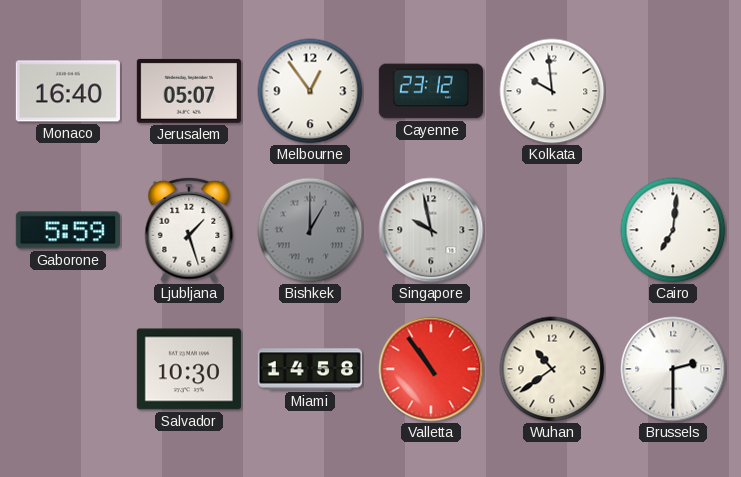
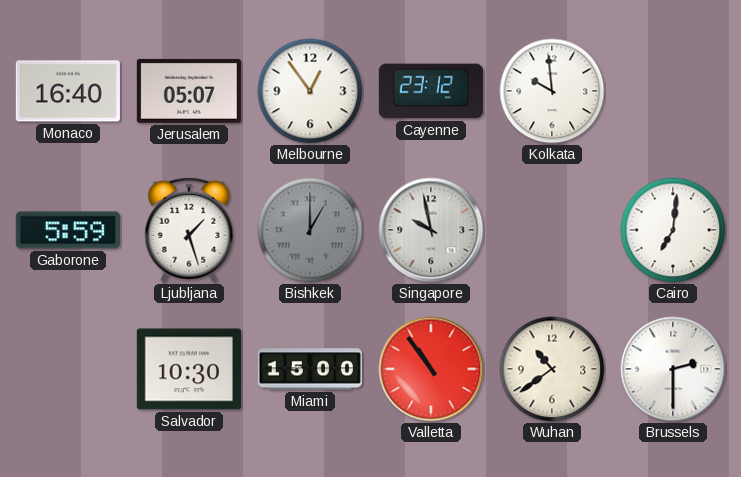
Miami: 14:58 -> 15:00
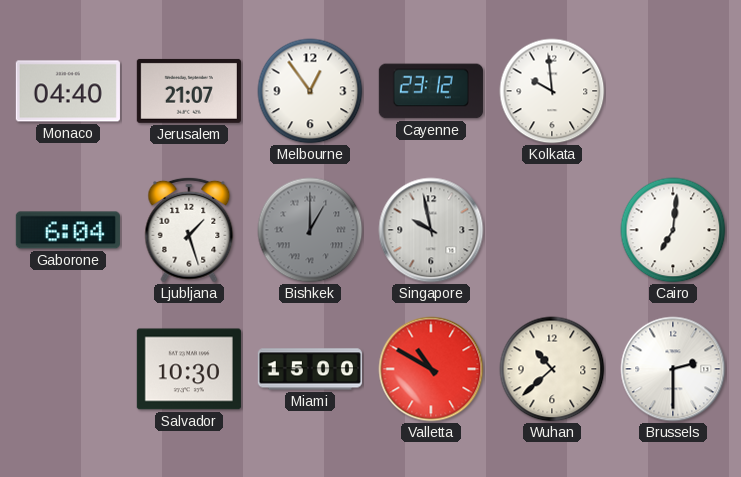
Monaco: 16:40 -> 04:40
Jerusalem: 05:07 -> 21:07
Gaborone: 5:59 -> 6:04
Valletta: 10:54 -> 10:50
Wuhan: 10:39 -> 10:38
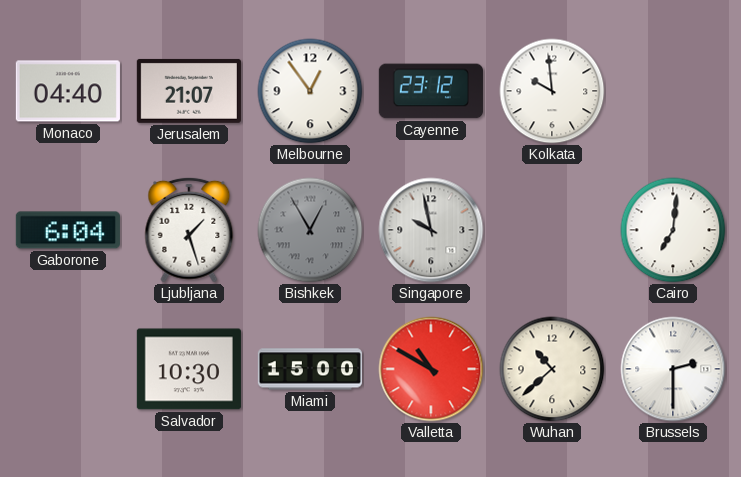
Bishkek: 1:00 -> 12:55
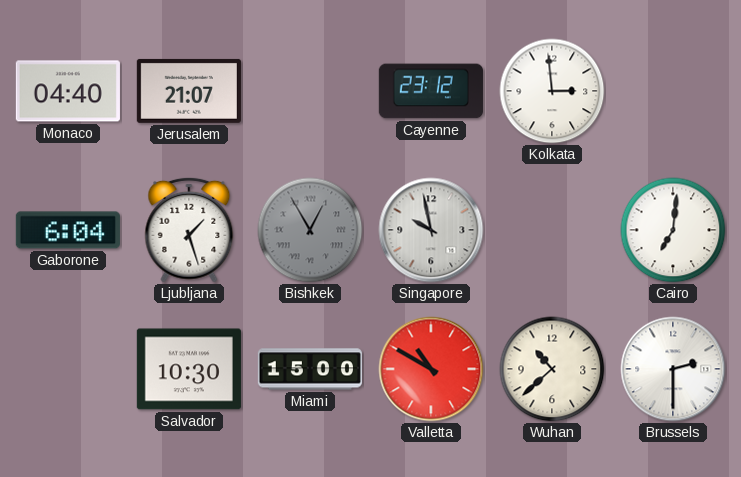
Melbourne: 12:54 -> none
Kolkata: 9:59 -> 2:59
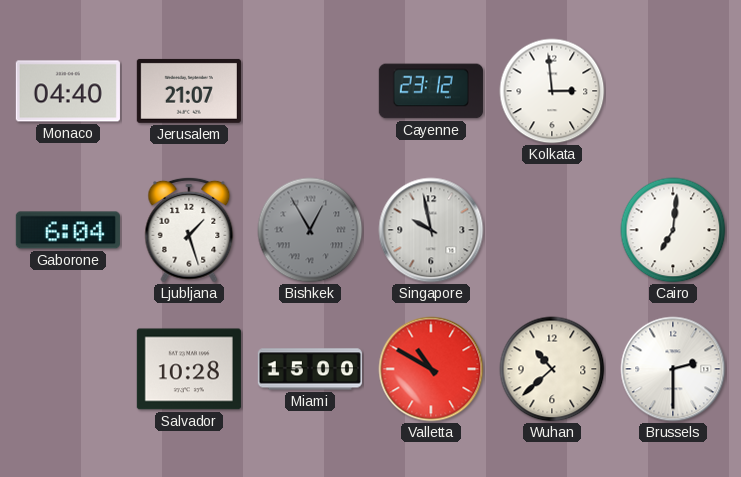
Salvador: 10:30 -> 10:28
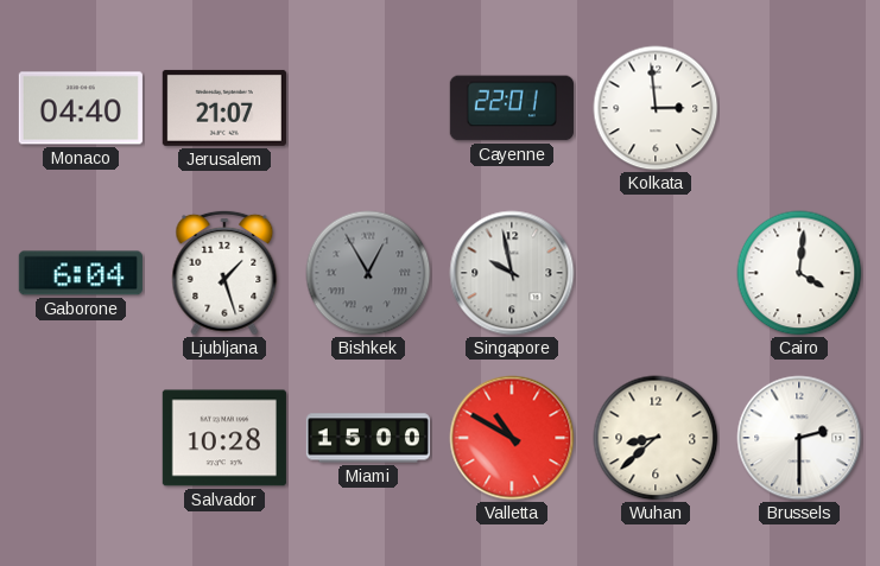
Cayenne: 23:12 -> 22:01
Cairo: 7:01 -> 4:01
Wuhan: 10:38 -> 8:38
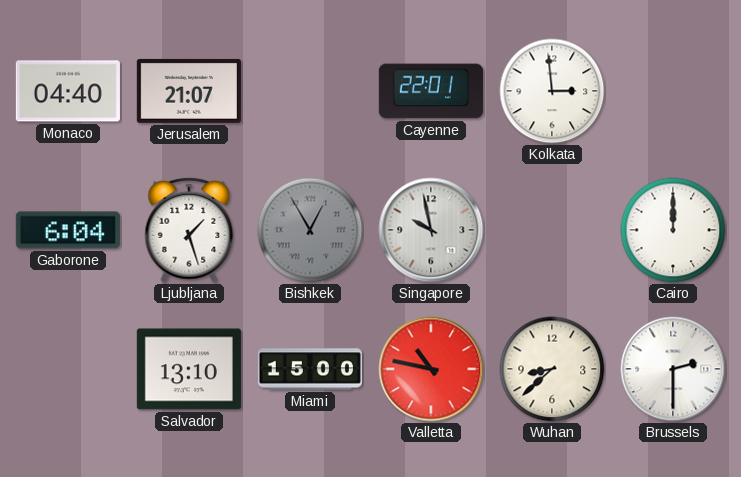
Cairo: 4:01 -> 12:00
Salvador: 10:28 -> 13:10
Valletta: 10:50 -> 10:47
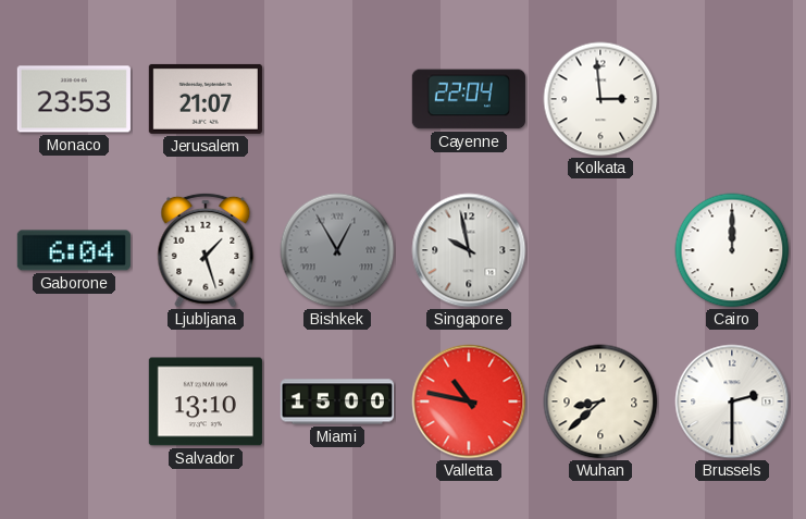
Monaco: 04:40 -> 23:53
Cayenne: 22:01 -> 22:04
